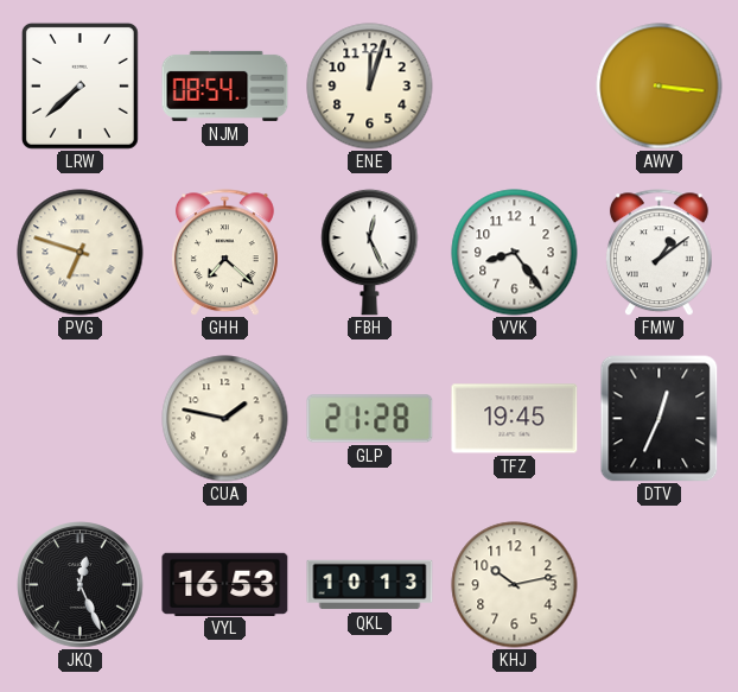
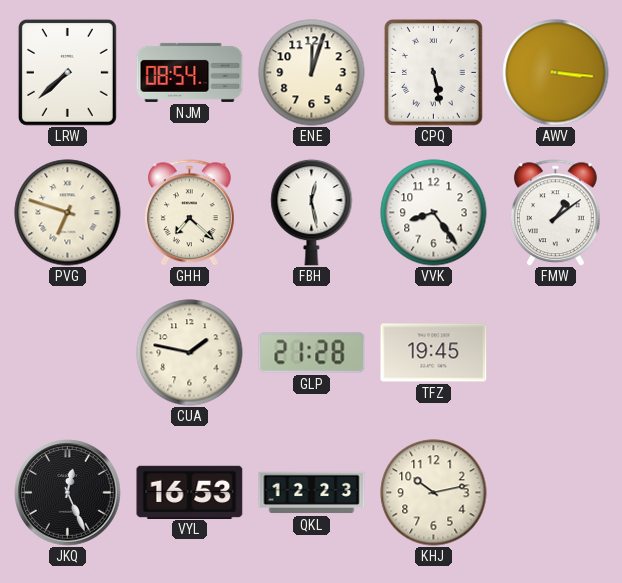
CPQ: none -> 5:28
FBH: 12:26 -> 12:28
DTV: 12:34 -> none
QKL: 10:13 -> 12:23
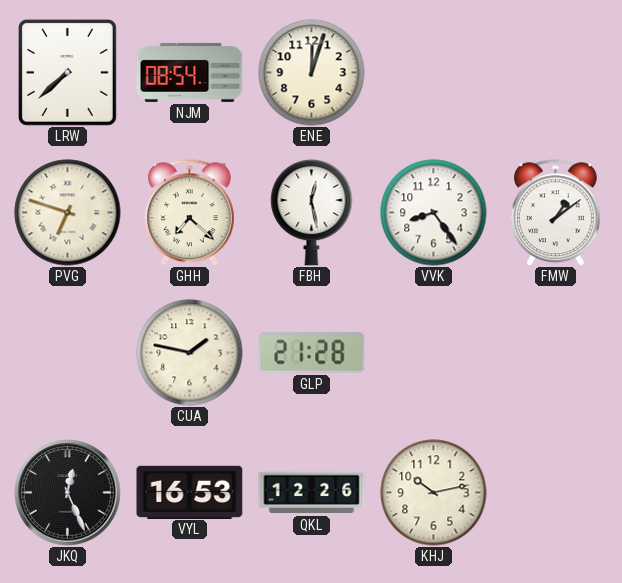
CPQ: 5:28 -> none
AWV: 3:16 -> none
TFZ: 19:45 -> none
QKL: 12:23 -> 12:26
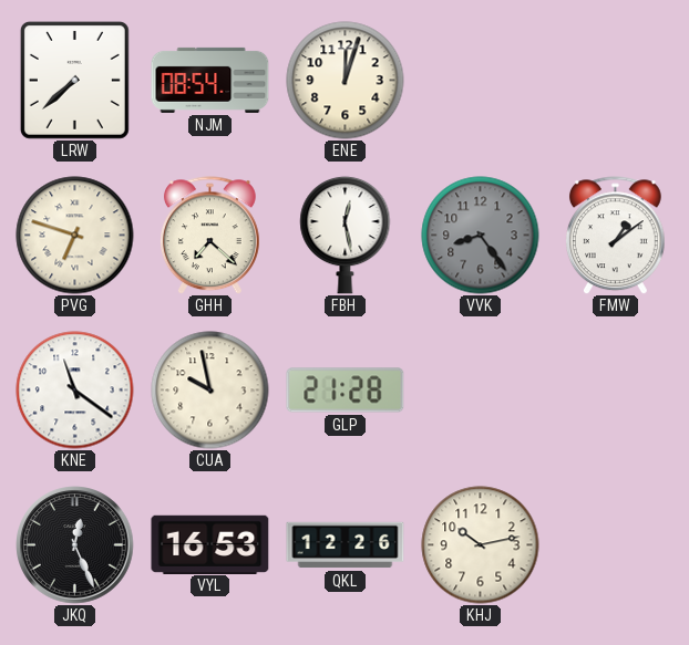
VVK dial: white -> grey
KNE: none -> 11:21
CUA: 1:47 -> 9:58
